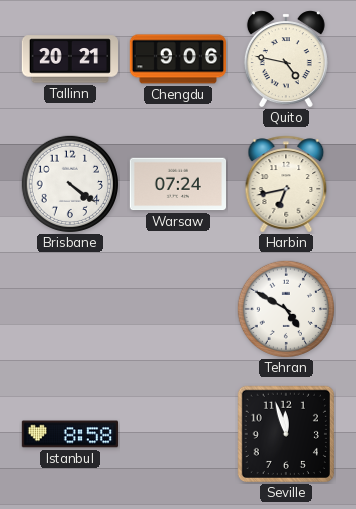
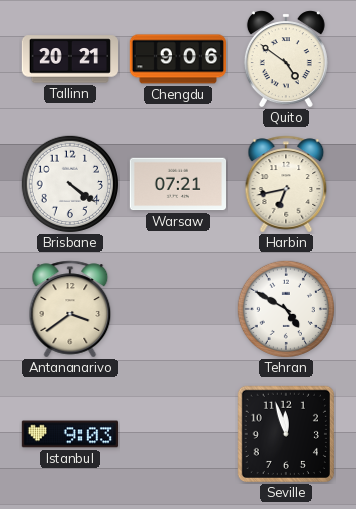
Quito: 4:47 -> 4:51
Warsaw: 07:24 -> 07:21
Antananarivo: none -> 3:39
Istanbul: 8:58 -> 9:03
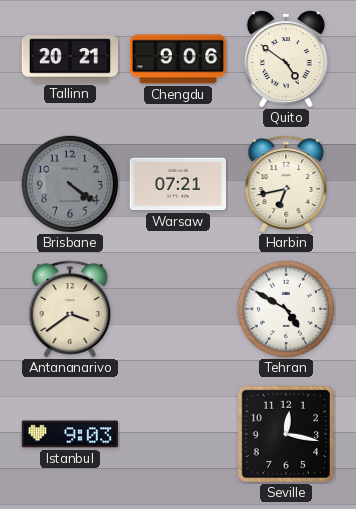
Brisbane dial: white -> grey
Seville: 11:57 -> 12:17
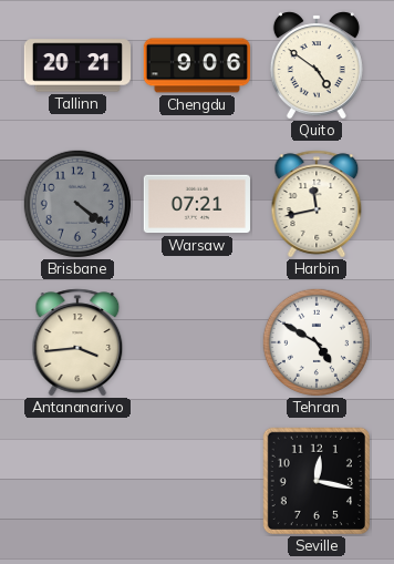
Harbin: 6:43 -> 11:43
Antananarivo: 3:39 -> 3:44
Istanbul: 9:03 -> none
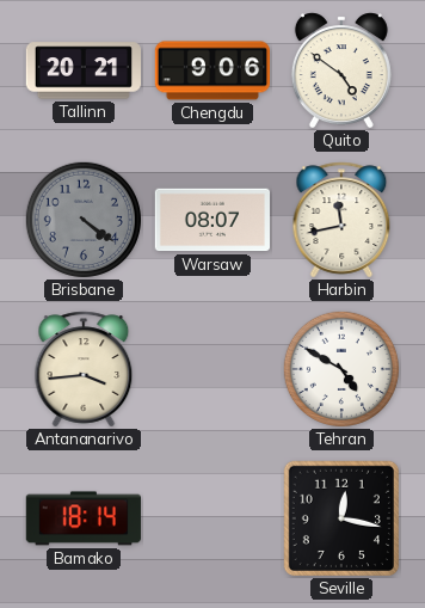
Warsaw: 07:21 -> 08:07
Bamako: none -> 18:14
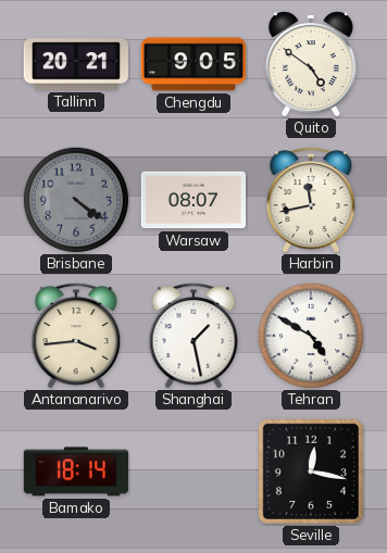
Chengdu: 9:06 -> 9:05
Shanghai: none -> 1:28
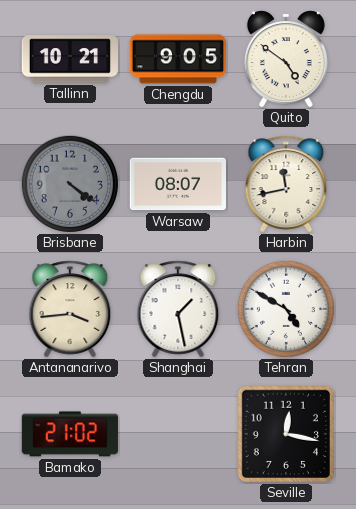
Tallinn: 20:21 -> 10:21
Bamako: 18:14 -> 21:02
